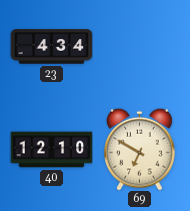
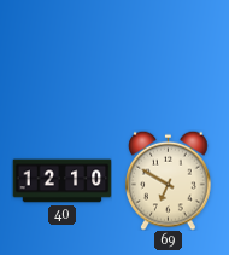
23: 4:34 -> none
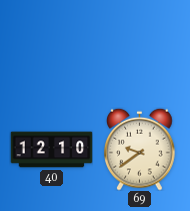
69: 6:50 -> 9:39
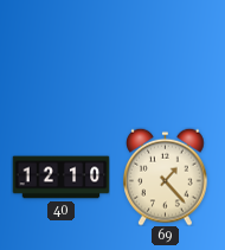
69: 9:39 -> 1:23
